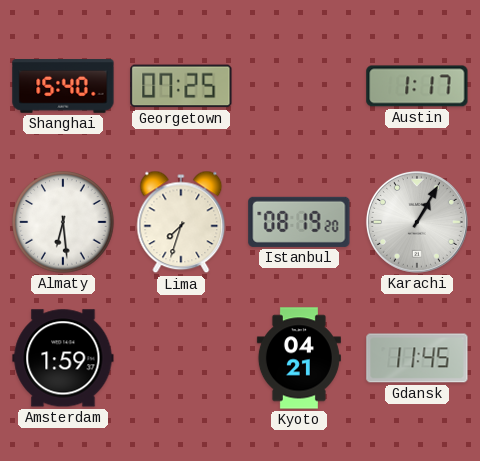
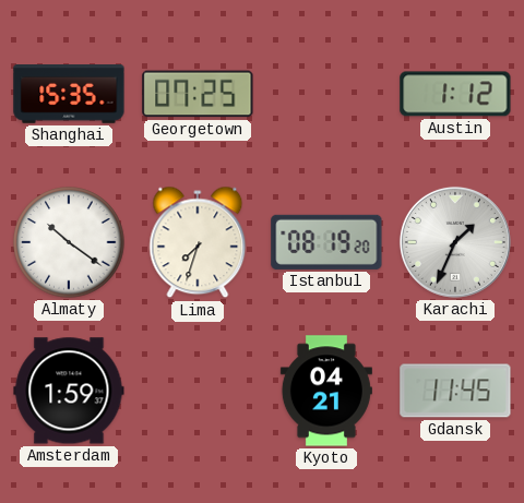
Shanghai: 15:40 -> 15:35
Austin: 1:17 -> 1:12
Almaty: 6:29 -> 10:21
Karachi: 1:05 -> 1:34
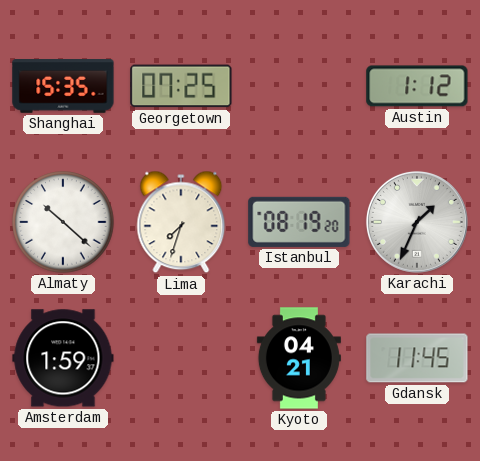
Almaty: 10:21 -> 10:22
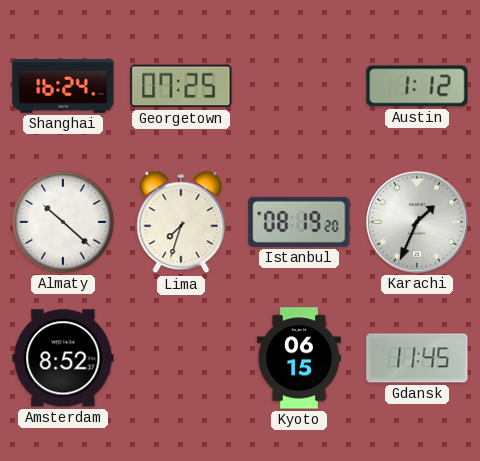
Shanghai: 15:35 -> 16:24
Amsterdam: 1:59 -> 8:52
Kyoto: 04:21 -> 06:15
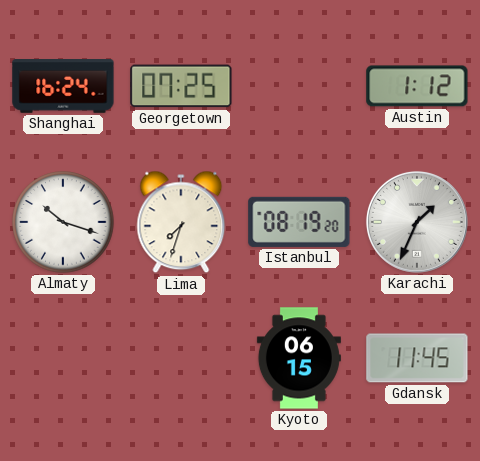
Almaty: 10:22 -> 10:18
Amsterdam: 8:52 -> none
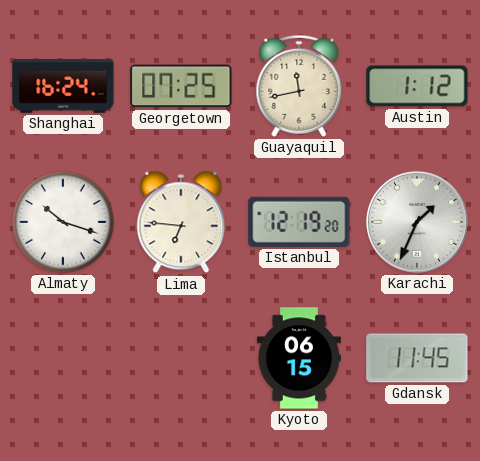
Guayaquil: none -> 11:43
Lima: 7:33 -> 6:46
Istanbul: 08:19 -> 12:19
